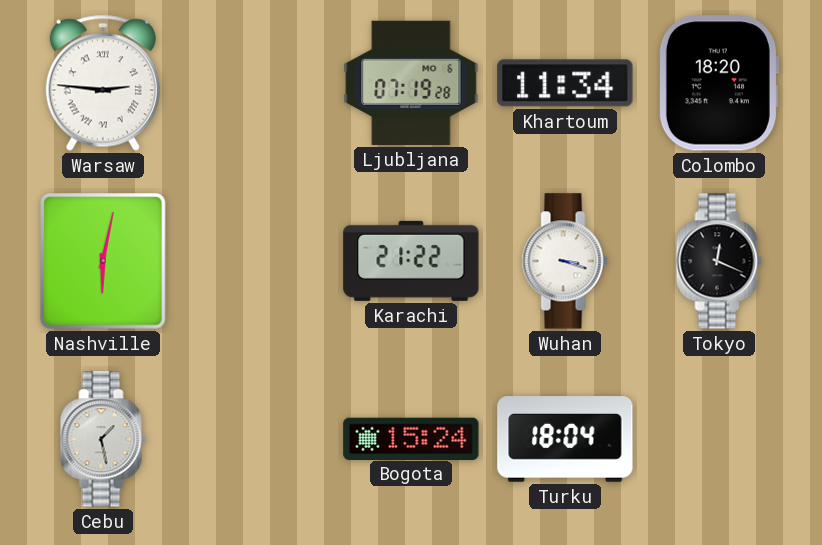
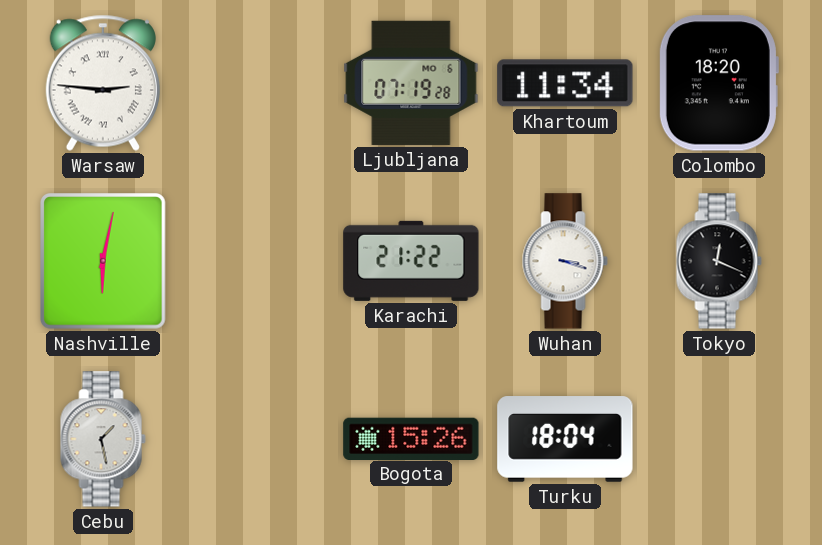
Bogota: 15:24 -> 15:26
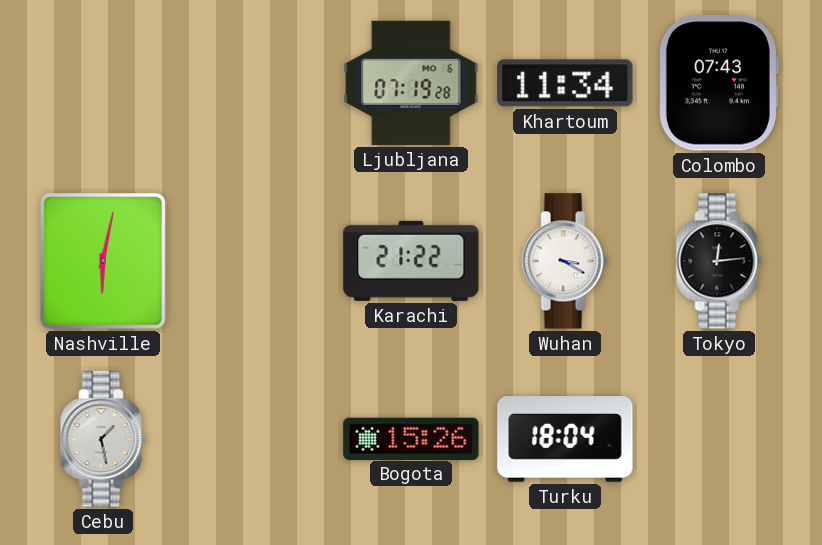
Warsaw: 2:46 -> none
Colombo: 18:20 -> 07:43
Wuhan: 3:18 -> 3:20
Tokyo: 12:19 -> 12:14
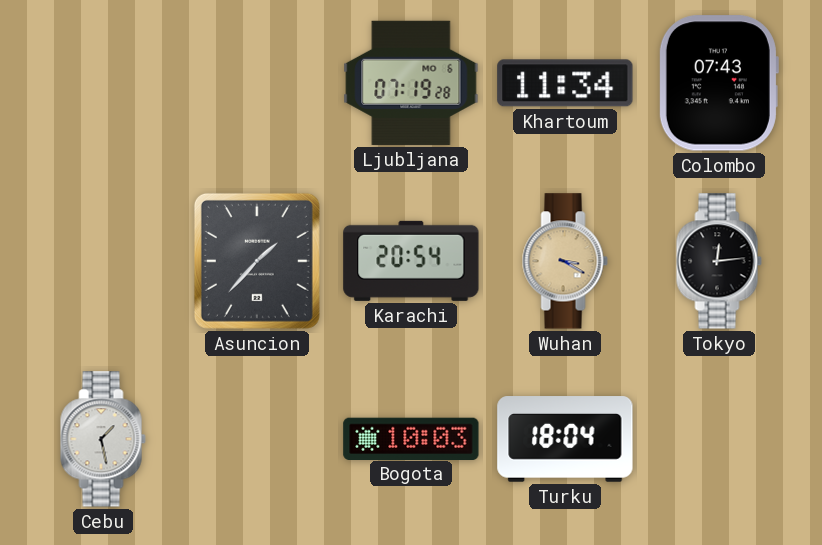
Nashville: 6:02 -> none
Asuncion: none -> 1:37
Karachi: 21:22 -> 20:54
Wuhan dial: white -> champagne
Bogota: 15:26 -> 10:03
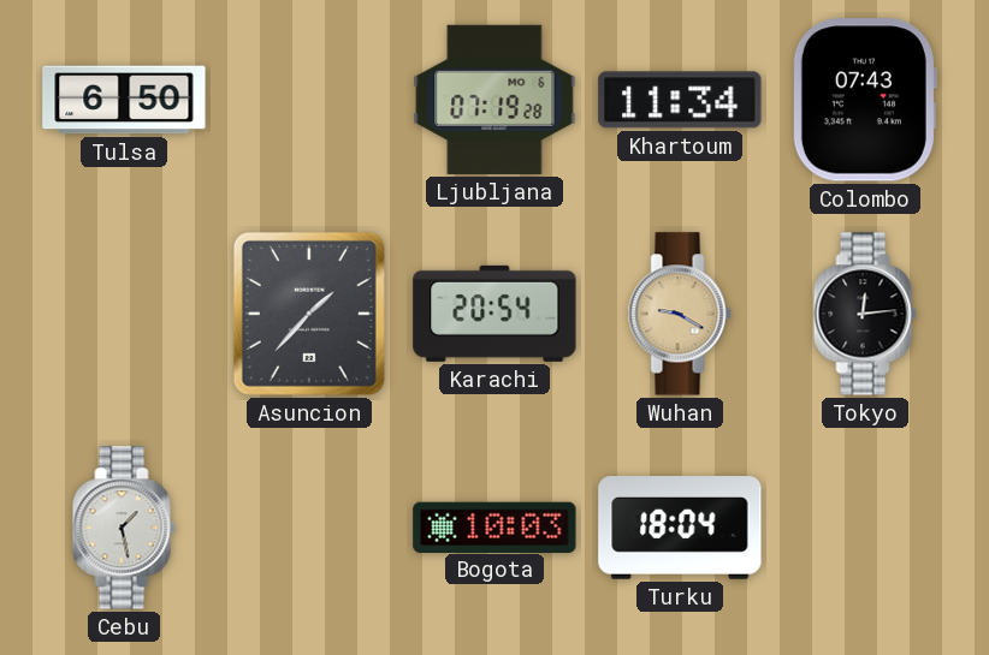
Tulsa: none -> 6:50
Wuhan: 3:20 -> 9:20
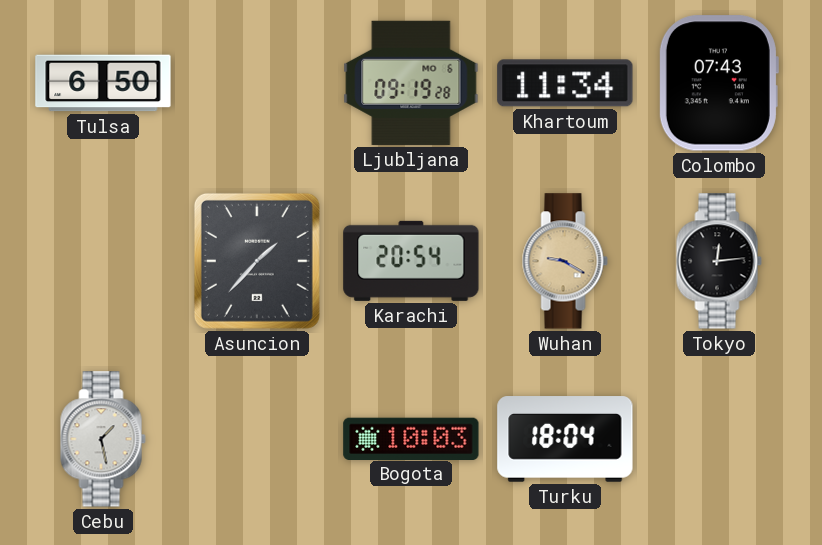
Ljubljana: 07:19 -> 09:19
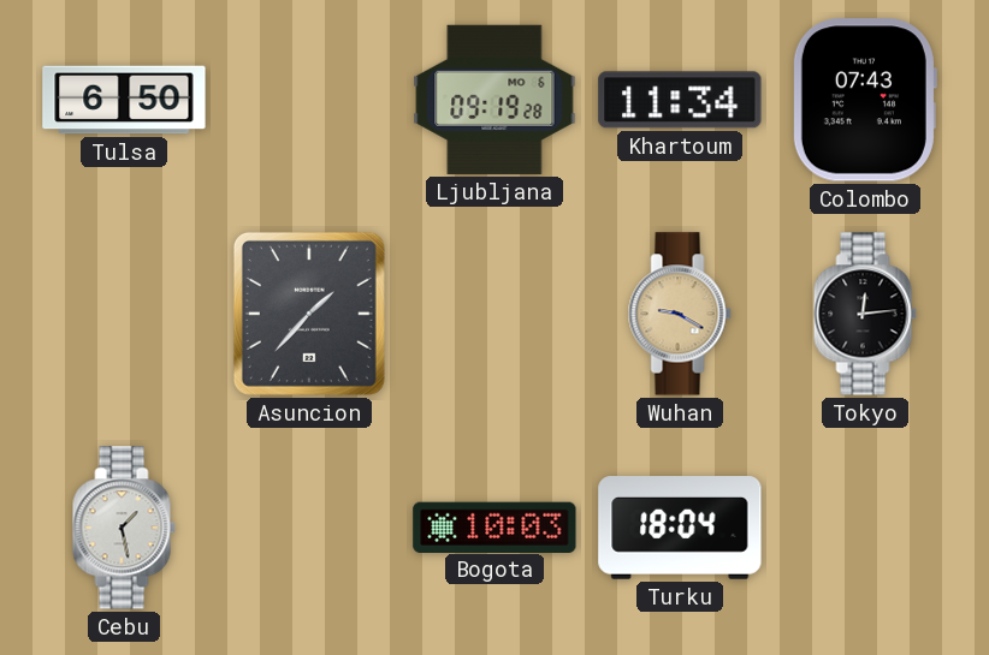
Karachi: 20:54 -> none
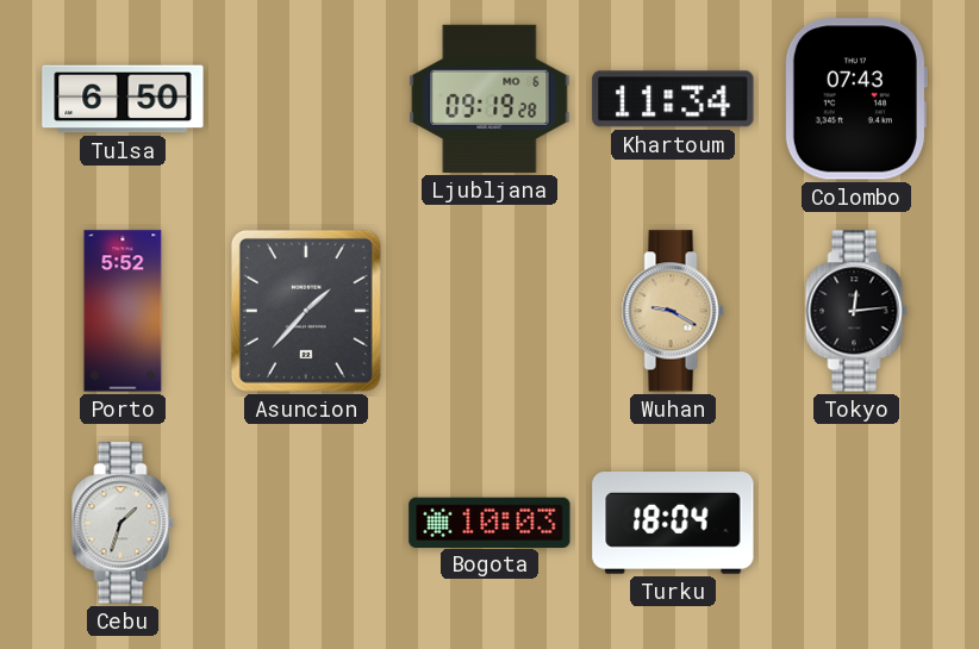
Porto: none -> 5:52
Cebu: 1:28 -> 1:33
